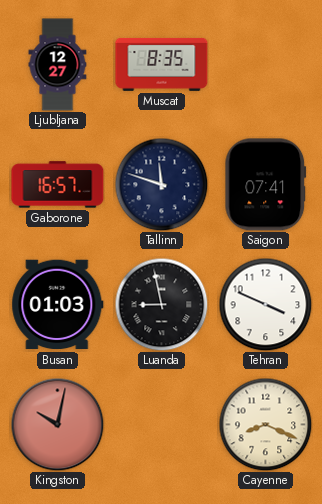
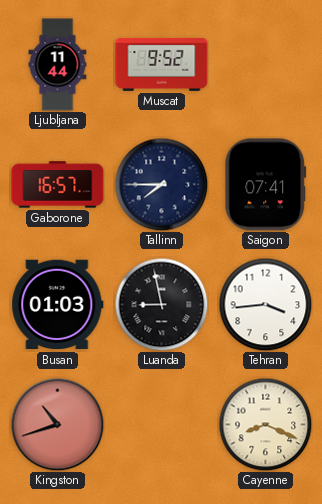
Ljubljana: 12:27 -> 11:44
Muscat: 8:35 -> 9:52
Tallinn: 11:48 -> 7:45
Tehran: 3:49 -> 3:44
Kingston: 10:02 -> 10:42
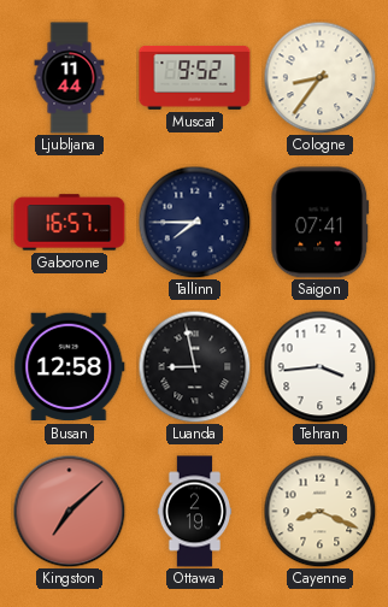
Cologne: none -> 8:36
Busan: 01:03 -> 12:58
Kingston: 10:42 -> 7:08
Ottawa: none -> 2:19
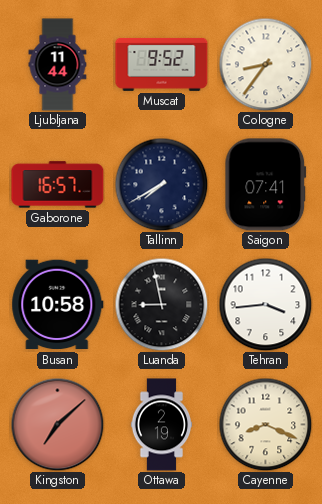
Tallinn: 7:45 -> 7:40
Busan: 12:58 -> 10:58
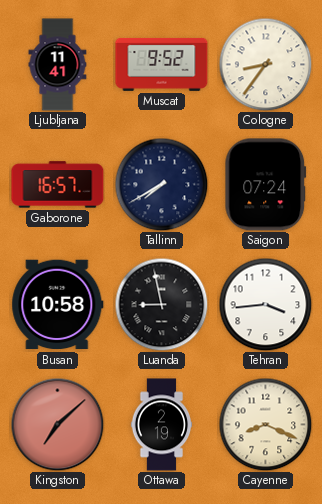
Ljubljana: 11:44 -> 11:41
Saigon: 07:41 -> 07:24
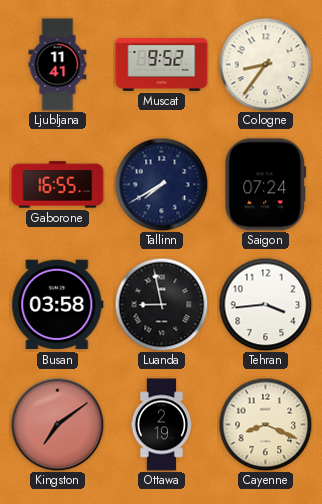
Gaborone: 16:57 -> 16:55
Busan: 10:58 -> 03:58
Kingston: 7:08 -> 7:09
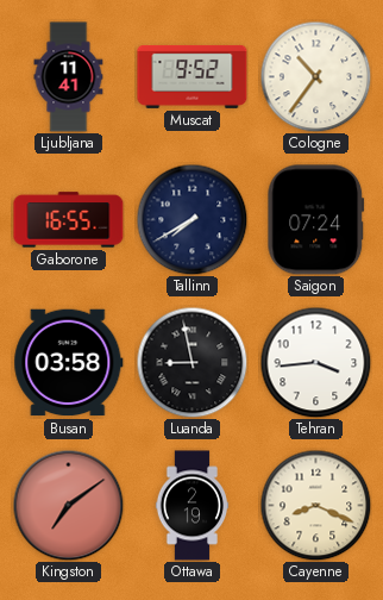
Cologne: 8:36 -> 10:36
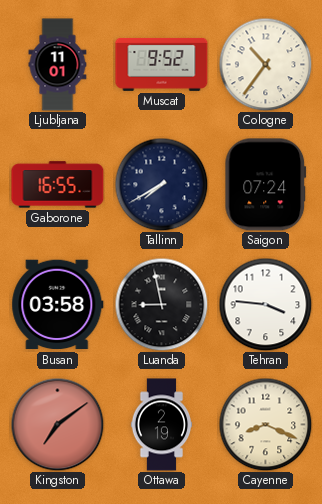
Ljubljana: 11:41 -> 11:01
Tehran: 3:44 -> 3:46
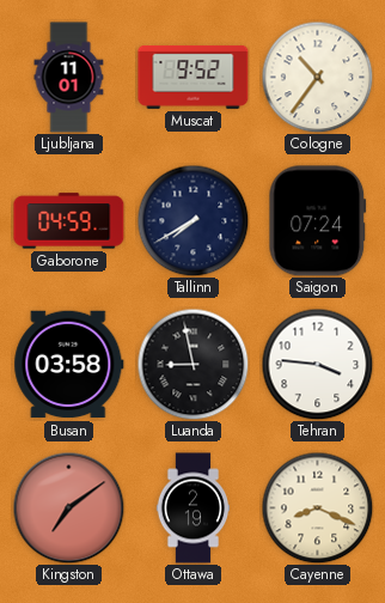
Gaborone: 16:55 -> 04:59
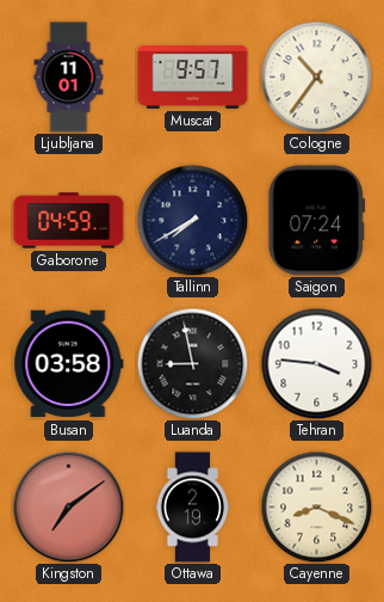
Muscat: 9:52 -> 9:57
